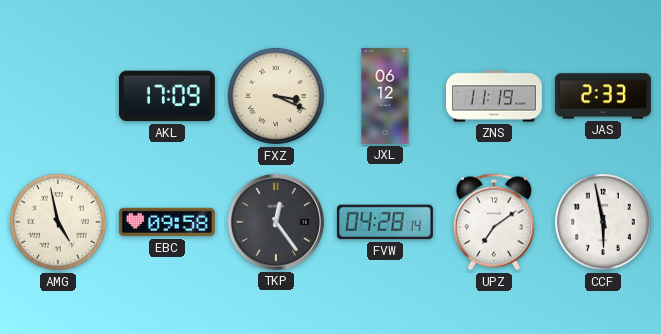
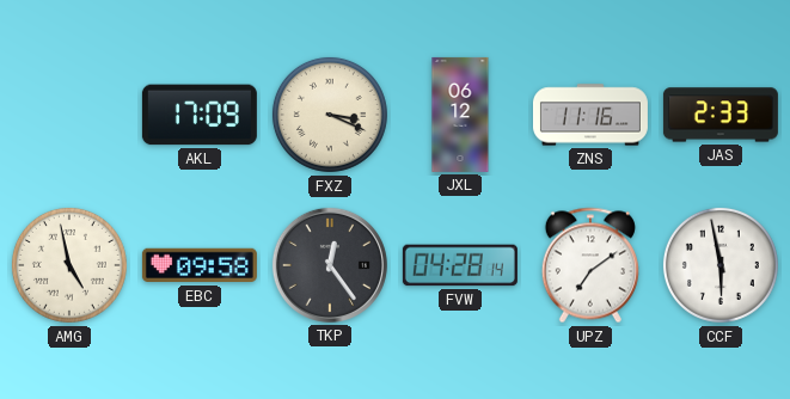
ZNS: 11:19 -> 11:16
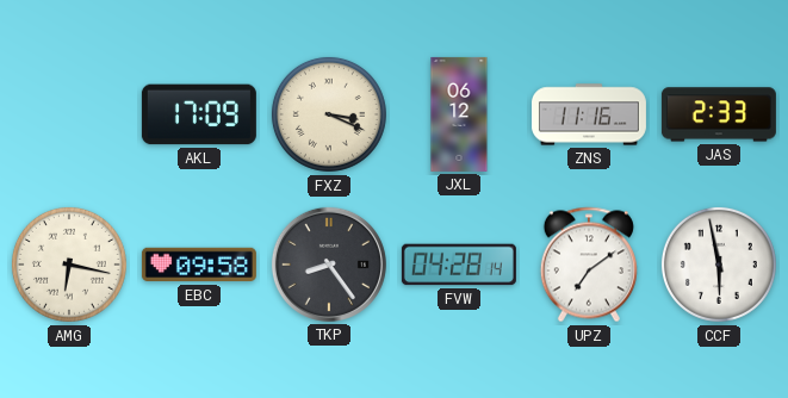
AMG: 4:58 -> 6:17
TKP: 12:24 -> 8:24
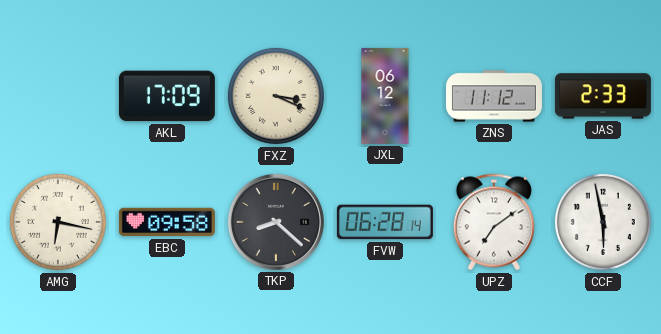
ZNS: 11:16 -> 11:12
TKP: 8:24 -> 8:22
FVW: 04:28 -> 06:28
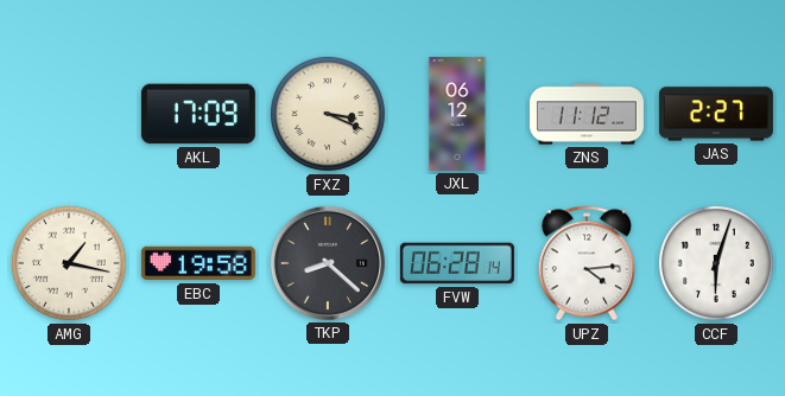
JAS: 2:33 -> 2:27
AMG: 6:17 -> 1:17
EBC: 09:58 -> 19:58
UPZ: 7:09 -> 4:14
CCF: 5:58 -> 6:03
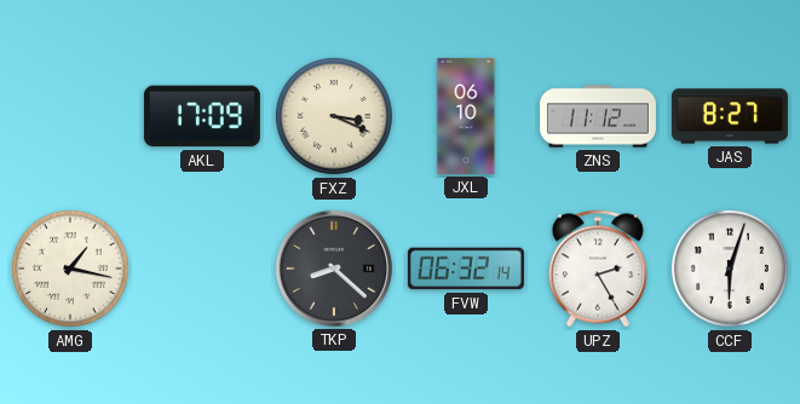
JXL: 06:12 -> 06:10
JAS: 2:27 -> 8:27
EBC: 19:58 -> none
FVW: 06:28 -> 06:32
UPZ: 4:14 -> 2:25
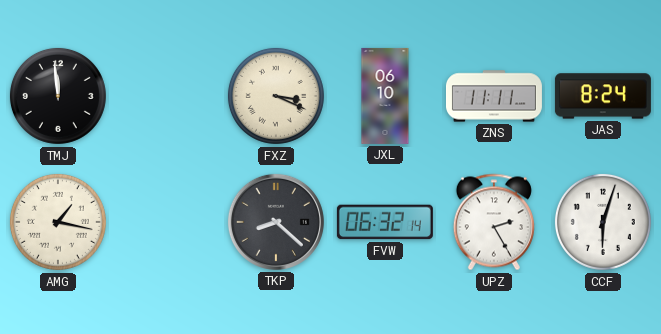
TMJ: none -> 11:59
AKL: 17:09 -> none
ZNS: 11:12 -> 11:11
JAS: 8:27 -> 8:24
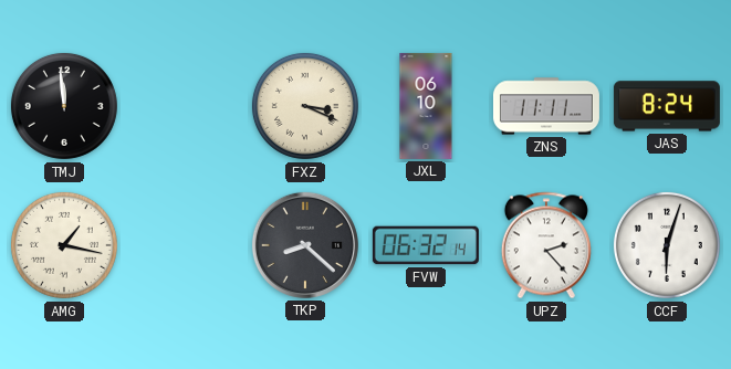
UPZ: 2:25 -> 2:23
